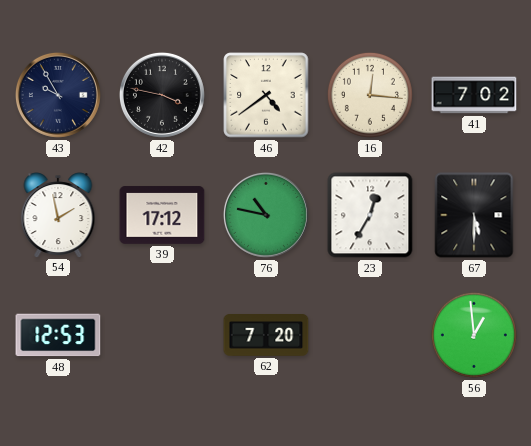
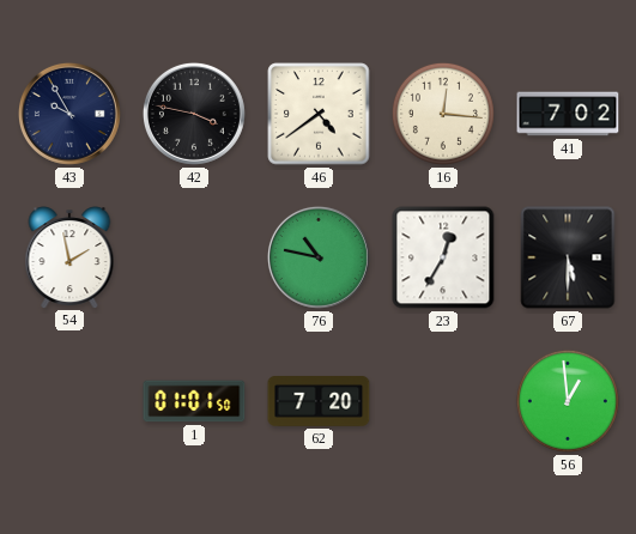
39: 17:12 -> none
48: 12:53 -> none
1: none -> 01:01
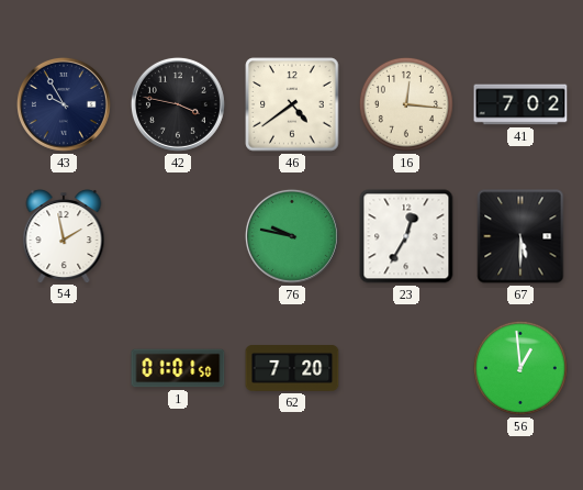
76: 10:47 -> 9:47
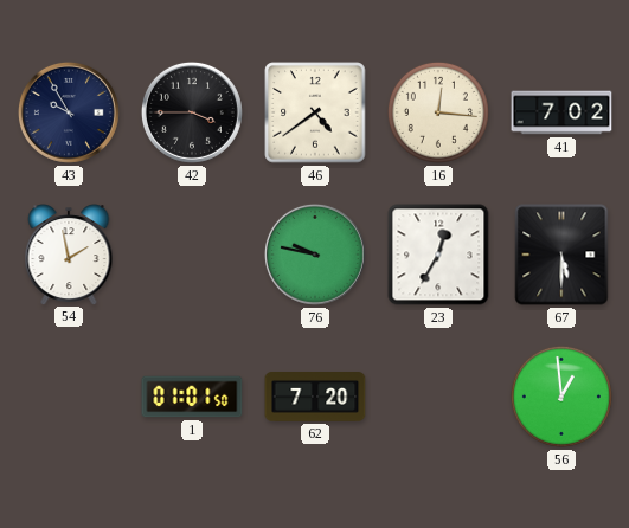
42: 3:47 -> 3:45
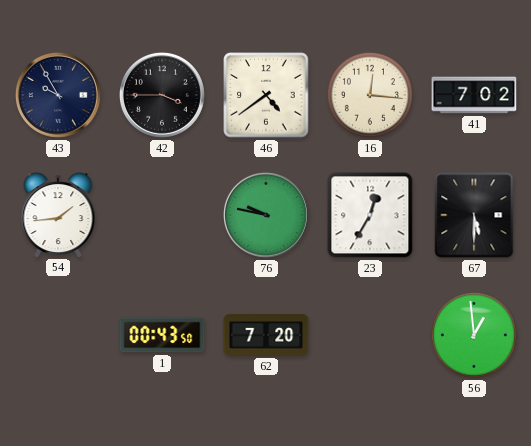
54: 1:58 -> 1:44
1: 01:01 -> 00:43
